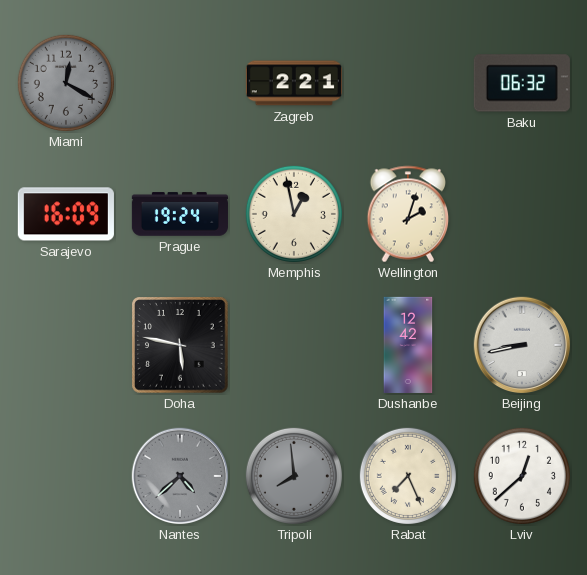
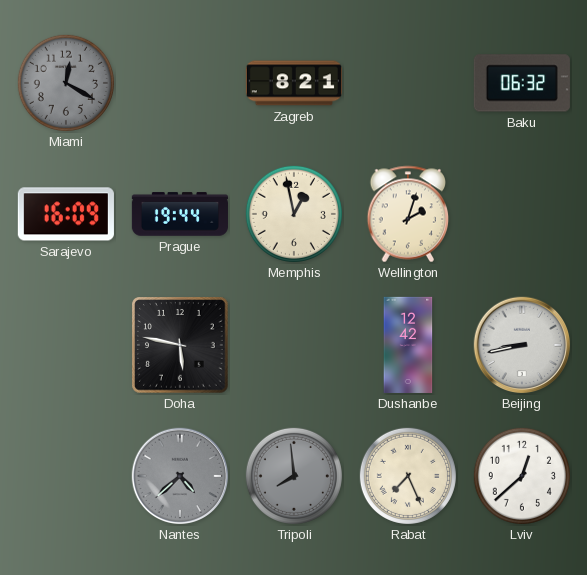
Zagreb: 2:21 -> 8:21
Prague: 19:24 -> 19:44
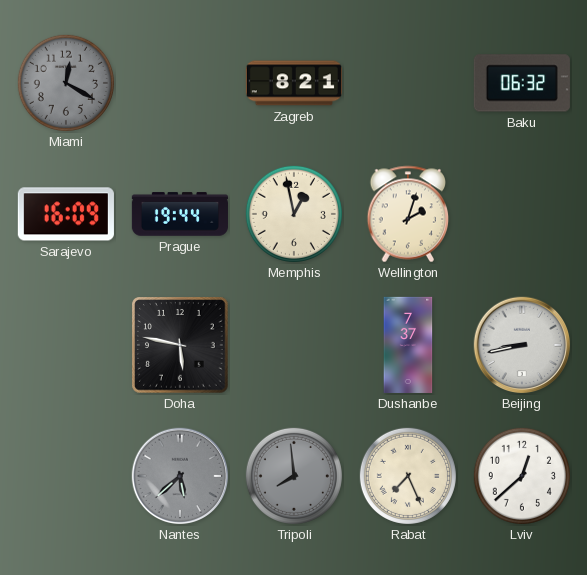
Dushanbe: 12:42 -> 7:37
Nantes: 4:38 -> 5:38
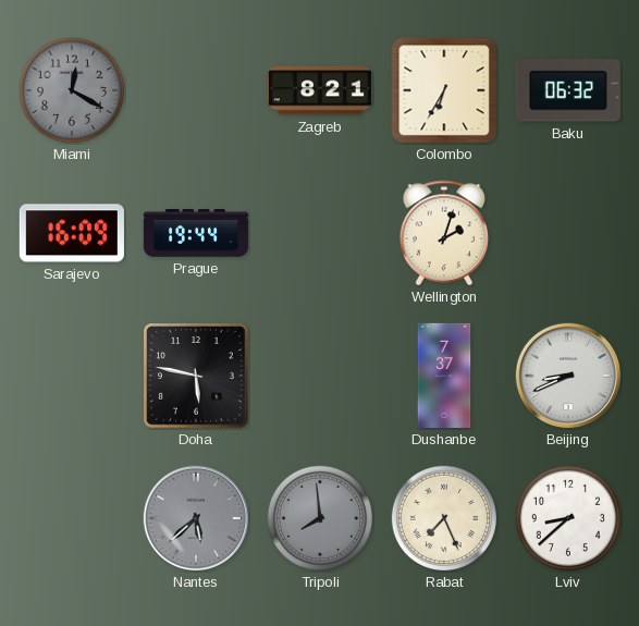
Colombo: none -> 6:35
Memphis: 12:58 -> none
Beijing: 8:43 -> 8:41
Lviv: 12:38 -> 8:38
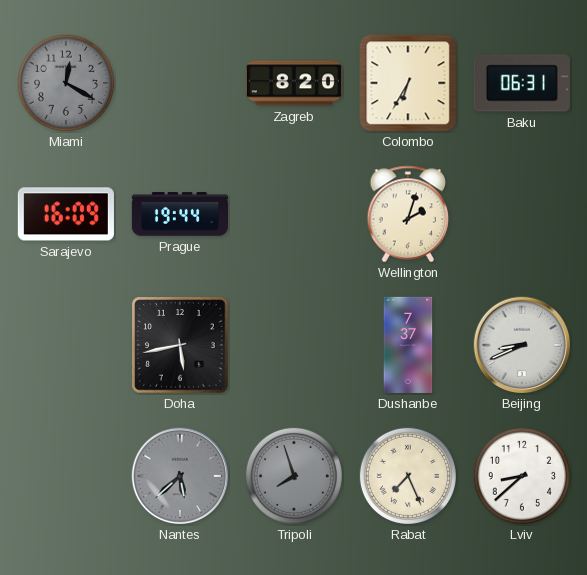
Zagreb: 8:21 -> 8:20
Baku: 06:32 -> 06:31
Doha: 5:47 -> 5:43
Tripoli: 7:59 -> 7:57
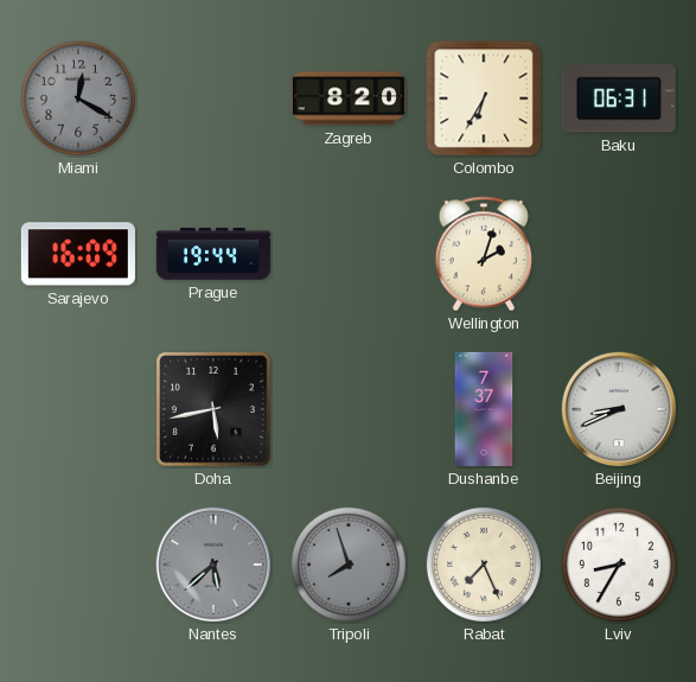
Lviv: 8:38 -> 8:35
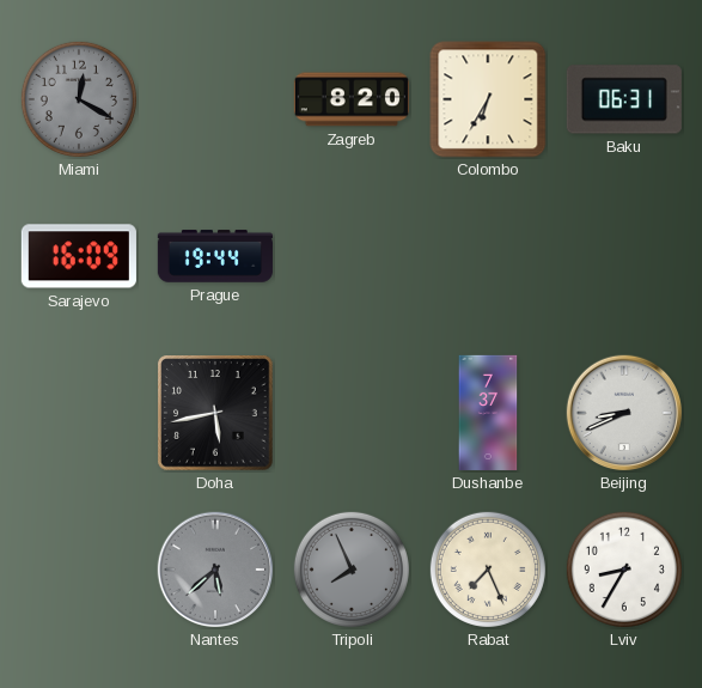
Wellington: 2:03 -> none
Tripoli: 7:57 -> 7:56
